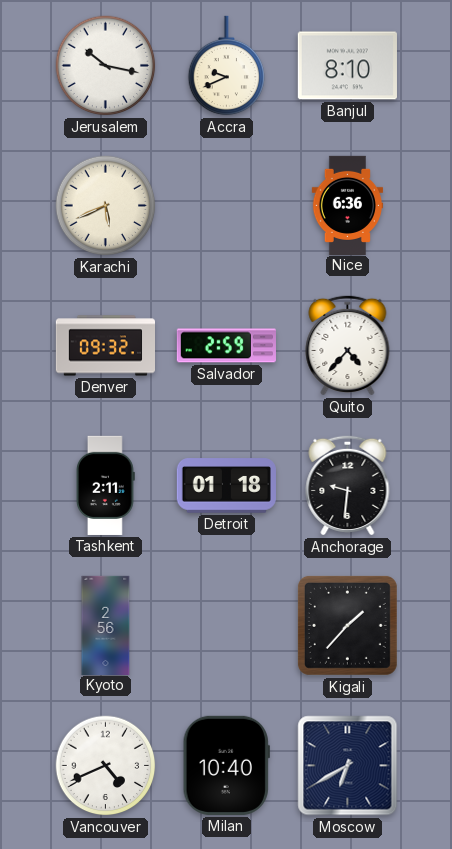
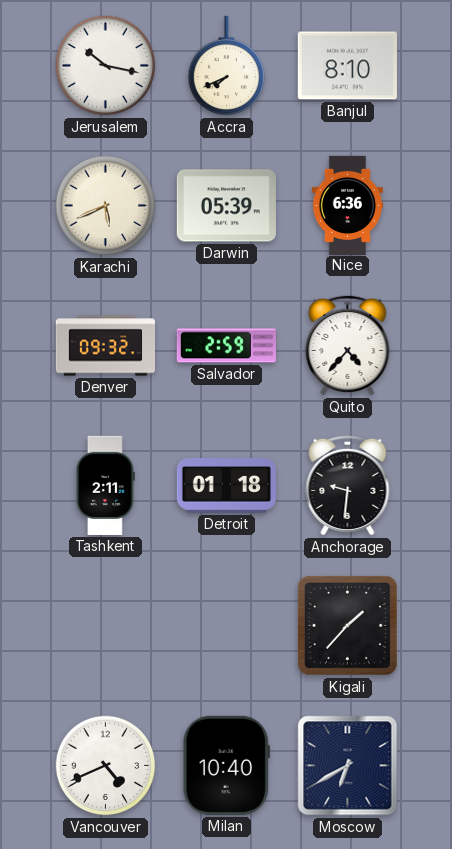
Accra: 9:41 -> 7:41
Darwin: none -> 05:39
Kyoto: 2:56 -> none
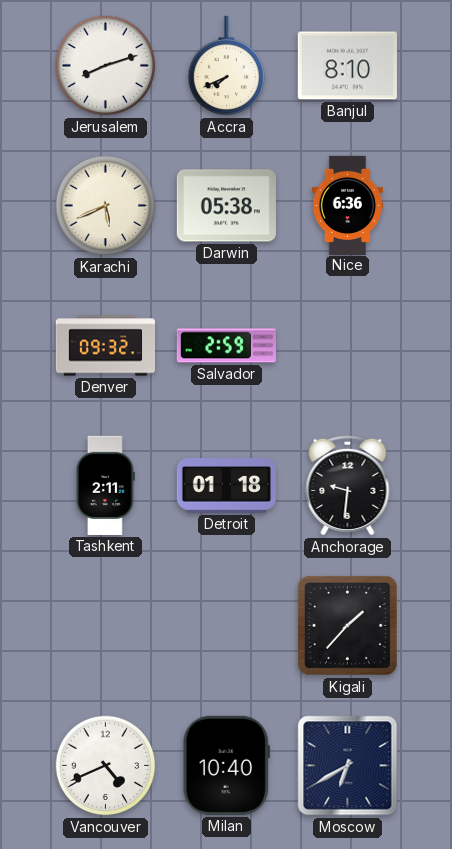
Jerusalem: 10:17 -> 8:12
Darwin: 05:39 -> 05:38
Quito: 4:37 -> none
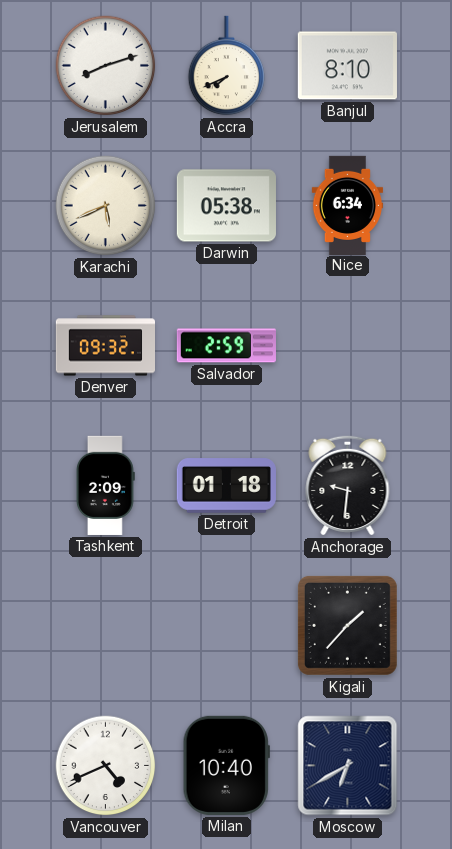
Nice: 6:36 -> 6:34
Tashkent: 2:11 -> 2:09
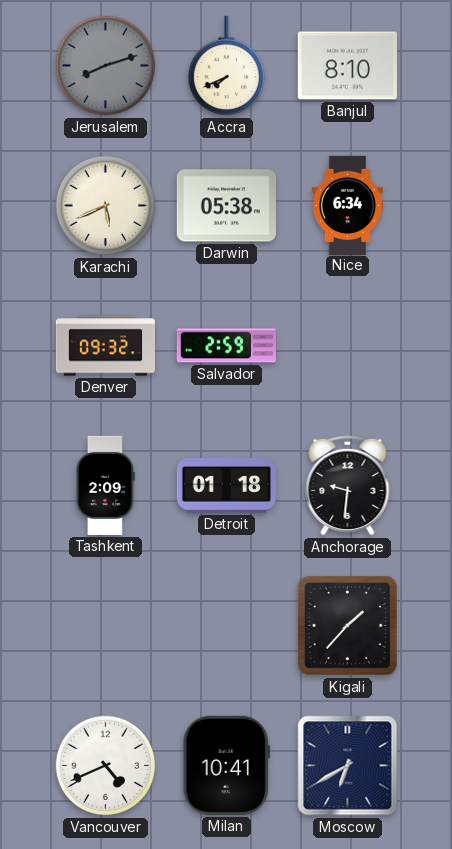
Jerusalem dial: white -> grey
Milan: 10:40 -> 10:41
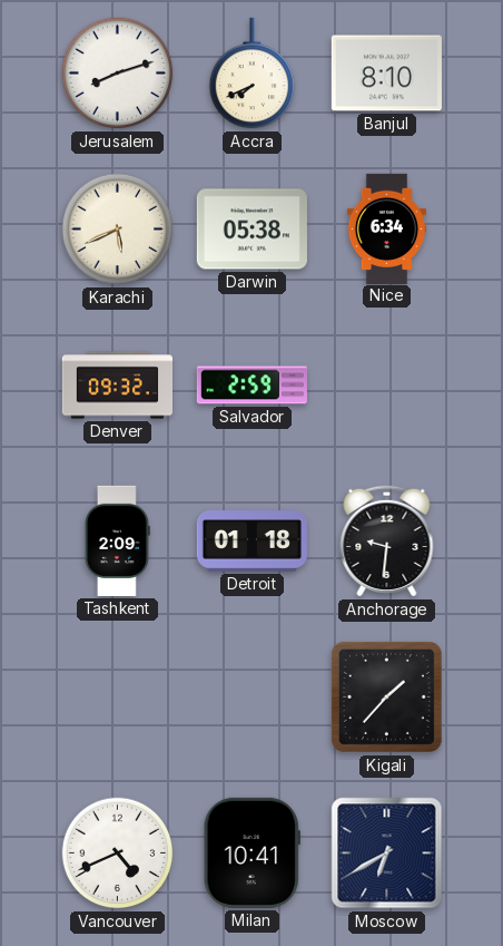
Jerusalem dial: grey -> white
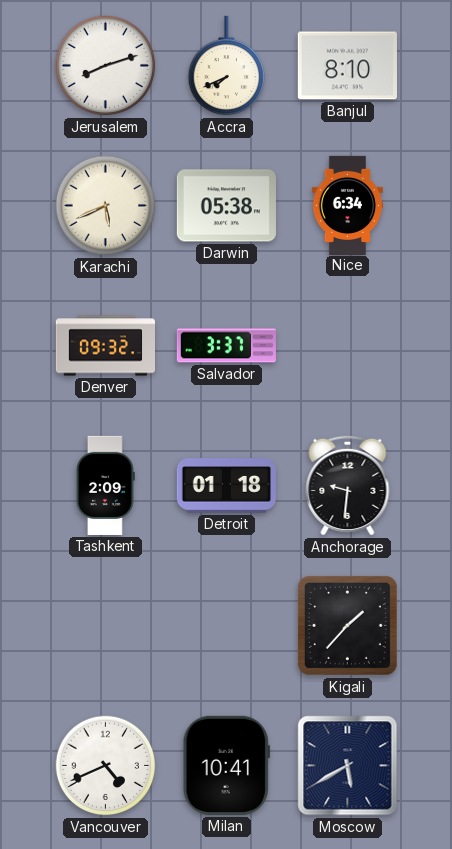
Salvador: 2:59 -> 3:37
Moscow: 6:40 -> 5:40
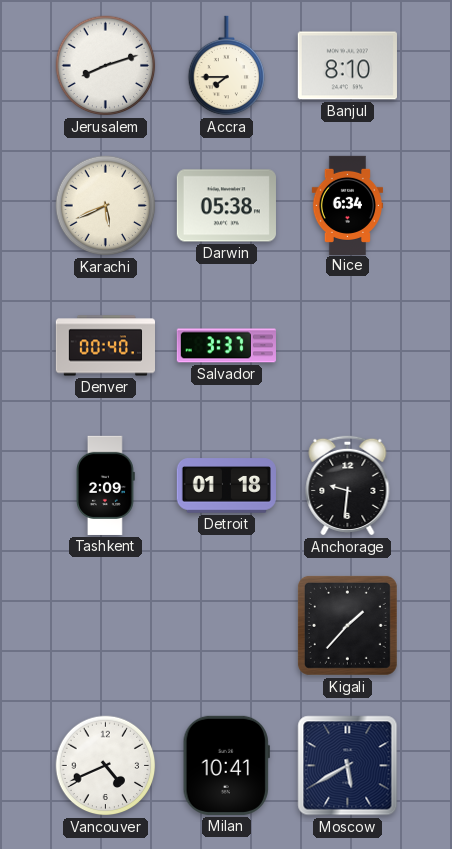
Accra: 7:41 -> 7:45
Denver: 09:32 -> 00:40
